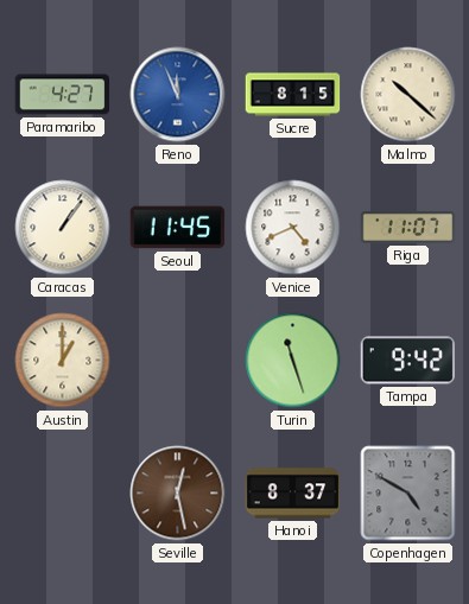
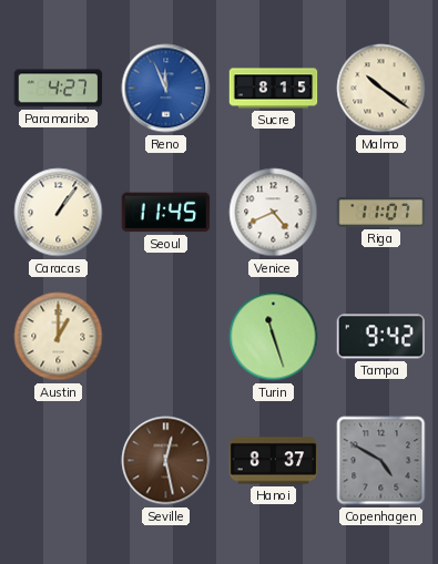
Malmo: 10:22 -> 10:21
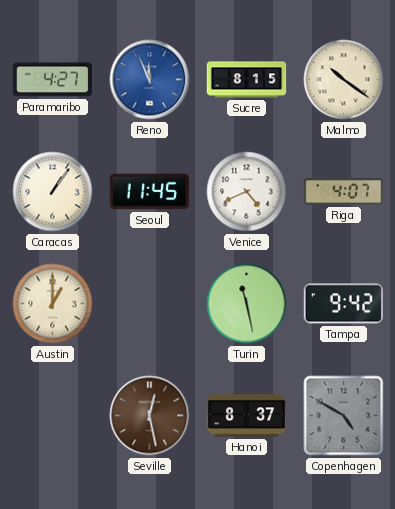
Riga: 11:07 -> 4:07
Turin: 11:27 -> 11:28
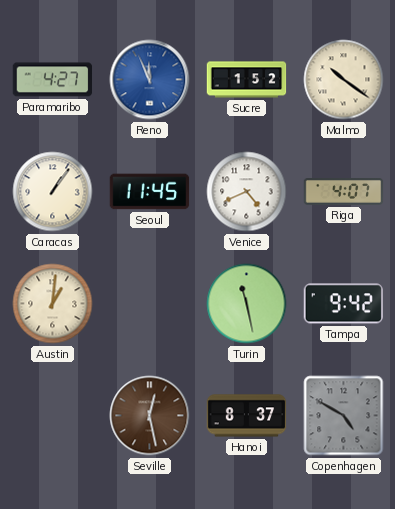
Sucre: 8:15 -> 1:52
Austin: 1:00 -> 1:01
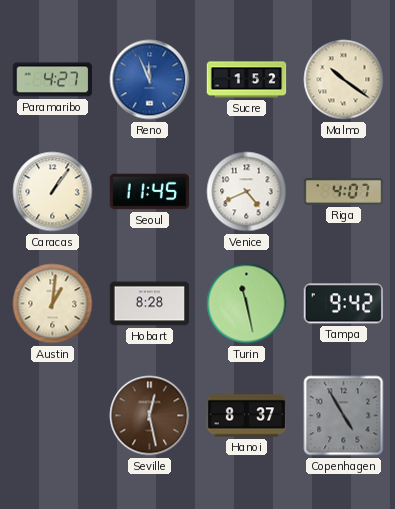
Hobart: none -> 8:28
Copenhagen: 4:50 -> 4:55
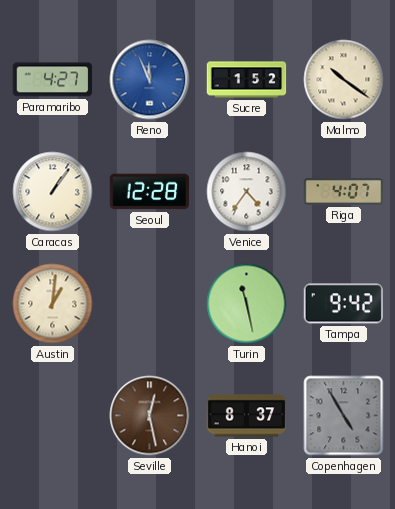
Seoul: 11:45 -> 12:28
Venice: 4:41 -> 4:36
Hobart: 8:28 -> none
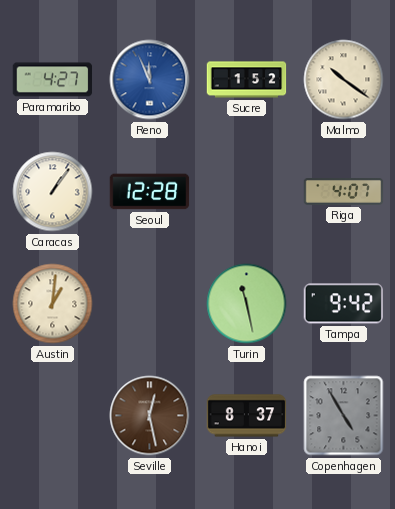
Venice: 4:36 -> none
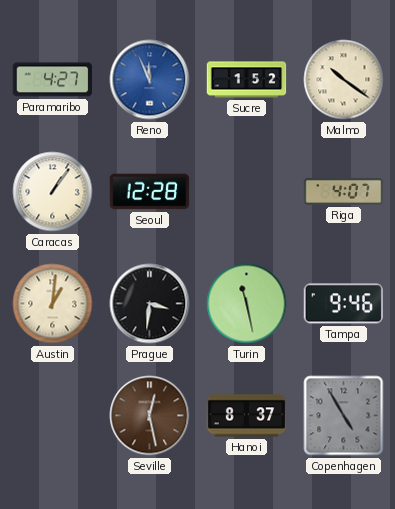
Prague: none -> 3:31
Tampa: 9:42 -> 9:46
